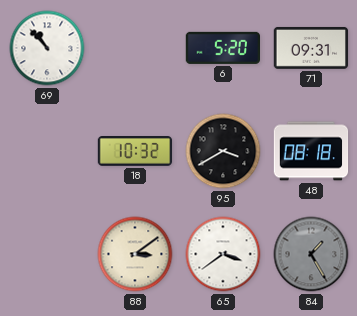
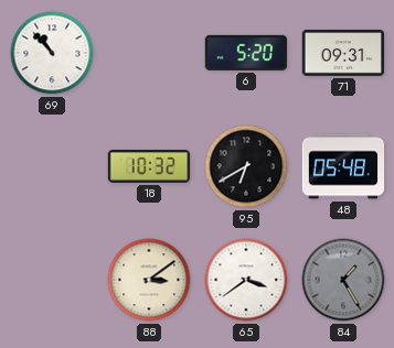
95: 3:40 -> 6:40
48: 08:18 -> 05:48
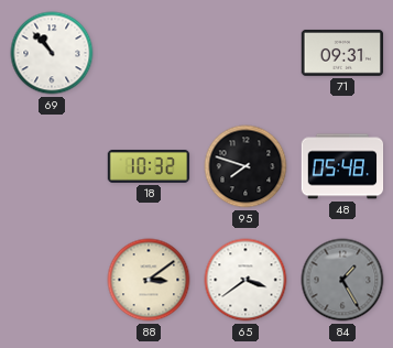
6: 5:20 -> none
95: 6:40 -> 7:48
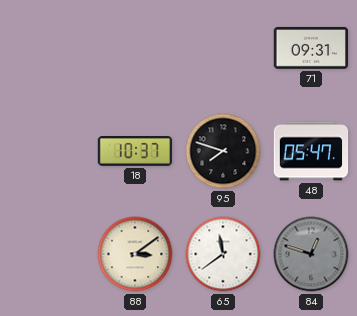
69: 10:53 -> none
18: 10:32 -> 10:37
48: 05:48 -> 05:47
65: 3:39 -> 11:39
84: 1:25 -> 12:48
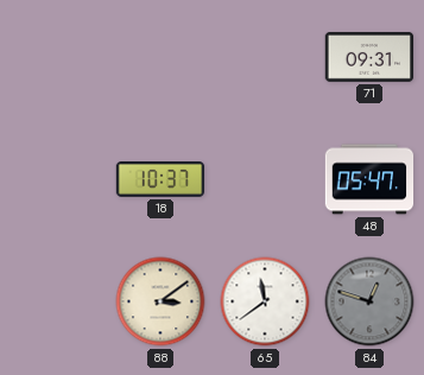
95: 7:48 -> none
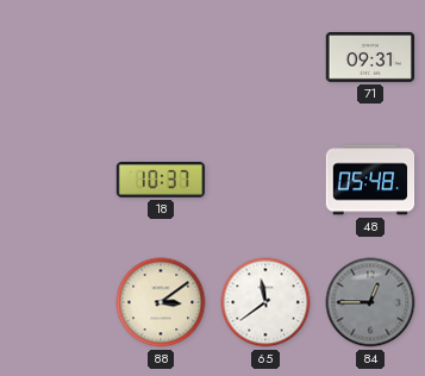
48: 05:47 -> 05:48
84: 12:48 -> 12:45
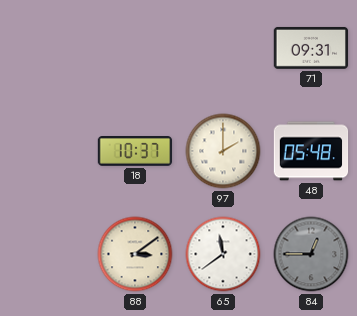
97: none -> 2:00
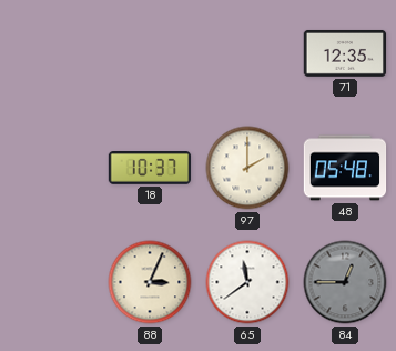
71: 09:31 -> 12:35
88: 3:09 -> 3:04
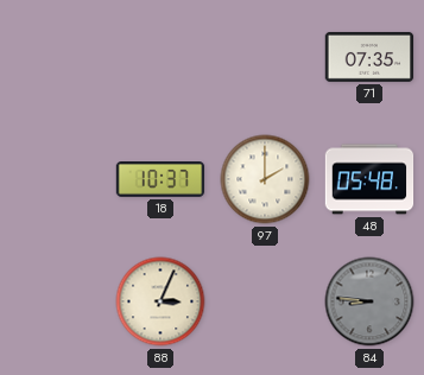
71: 12:35 -> 07:35
65: 11:39 -> none
84: 12:45 -> 8:46
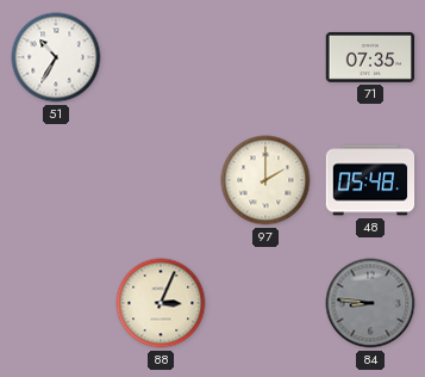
51: none -> 10:35
18: 10:37 -> none
